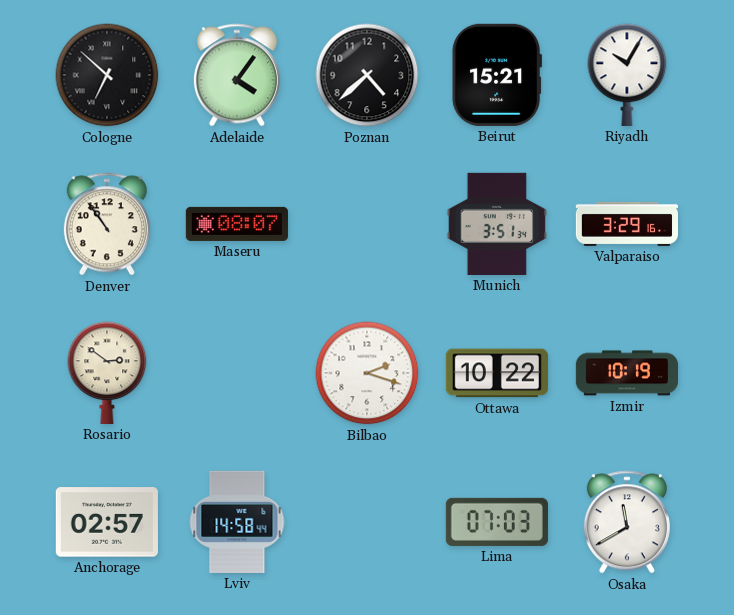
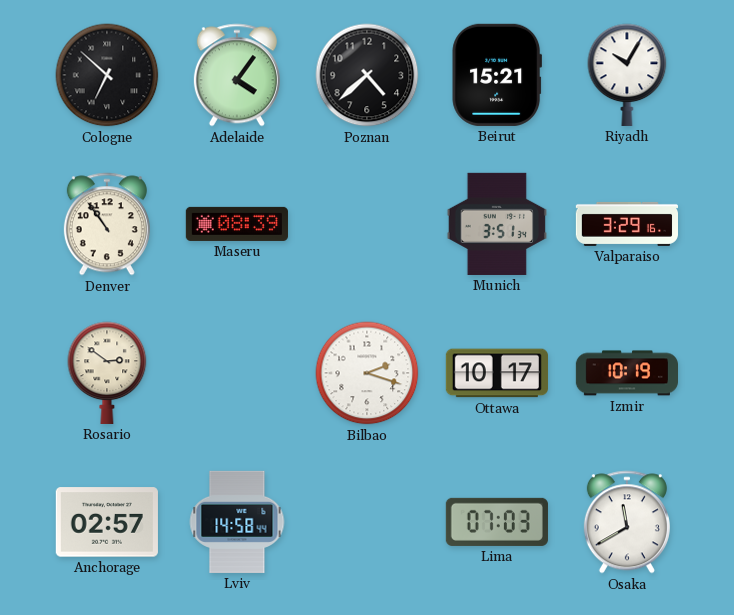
Maseru: 08:07 -> 08:39
Ottawa: 10:22 -> 10:17
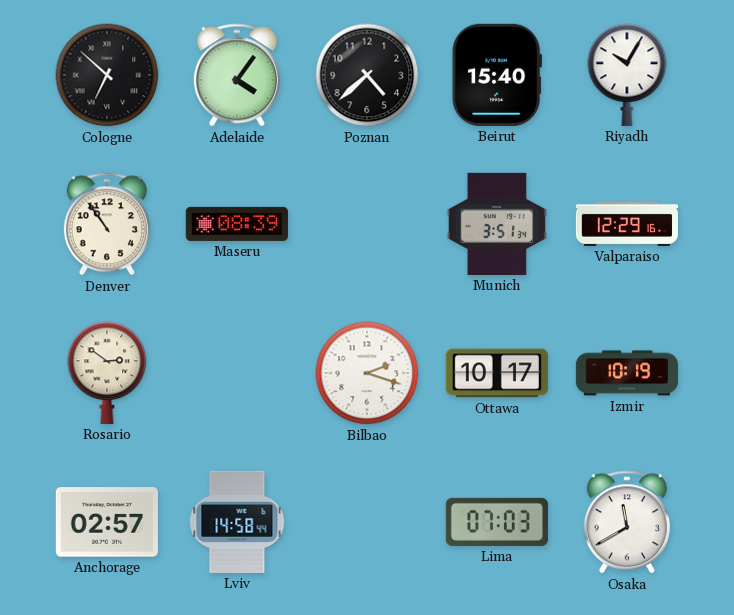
Beirut: 15:21 -> 15:40
Valparaiso: 3:29 -> 12:29
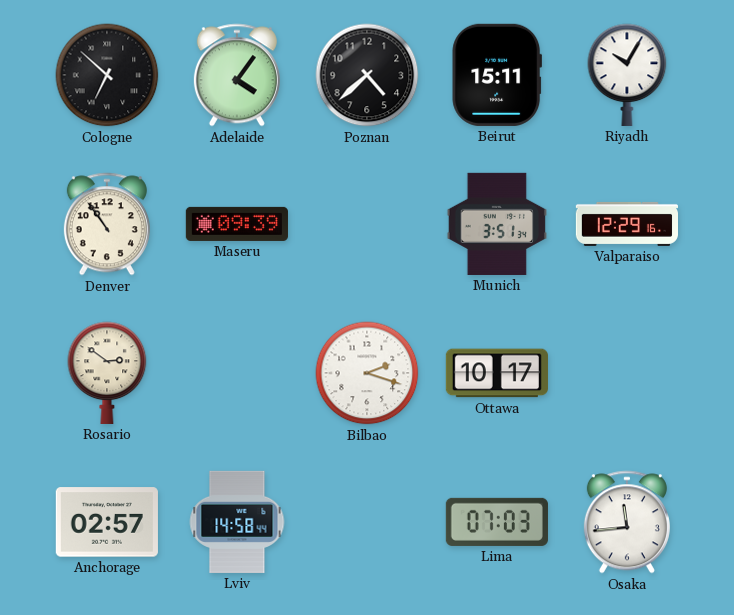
Beirut: 15:40 -> 15:11
Maseru: 08:39 -> 09:39
Izmir: 10:19 -> none
Osaka: 11:40 -> 11:44
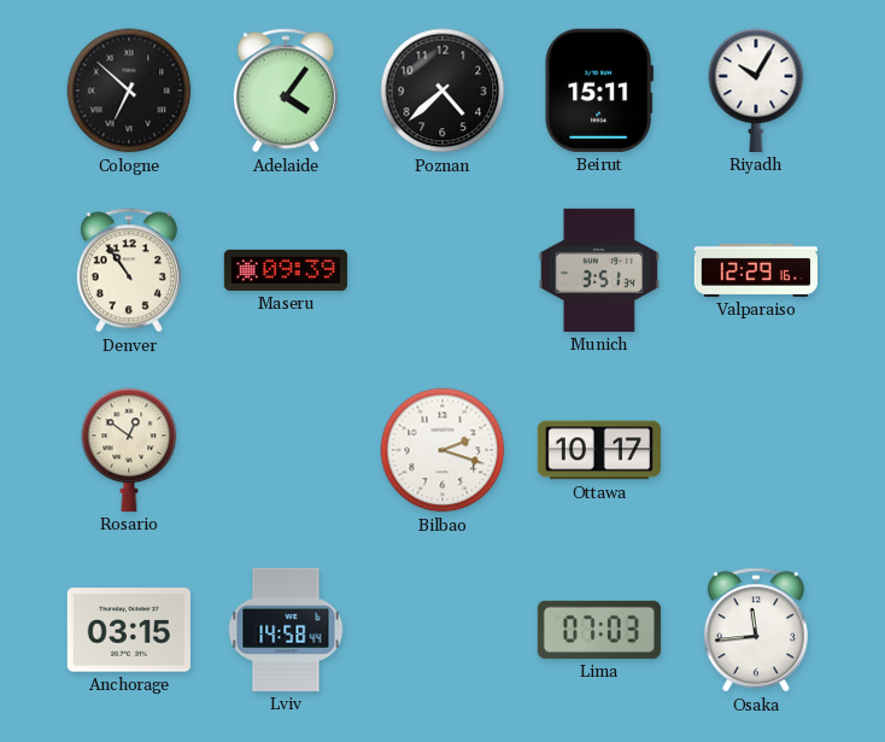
Rosario: 2:51 -> 12:51
Anchorage: 02:57 -> 03:15
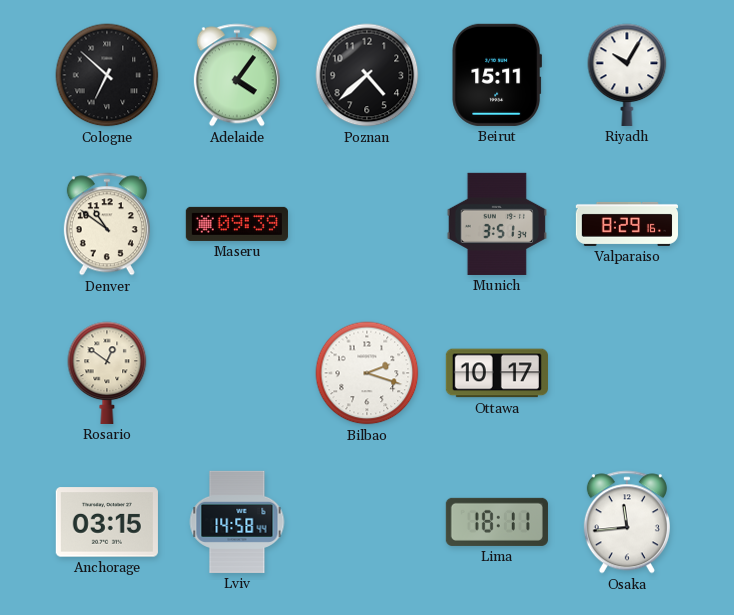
Denver: 10:54 -> 10:51
Valparaiso: 12:29 -> 8:29
Lima: 07:03 -> 18:11
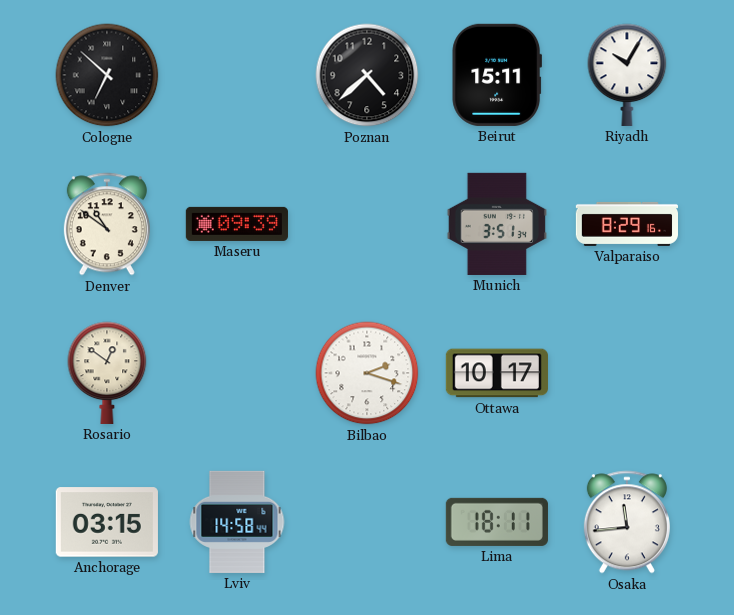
Adelaide: 4:06 -> none
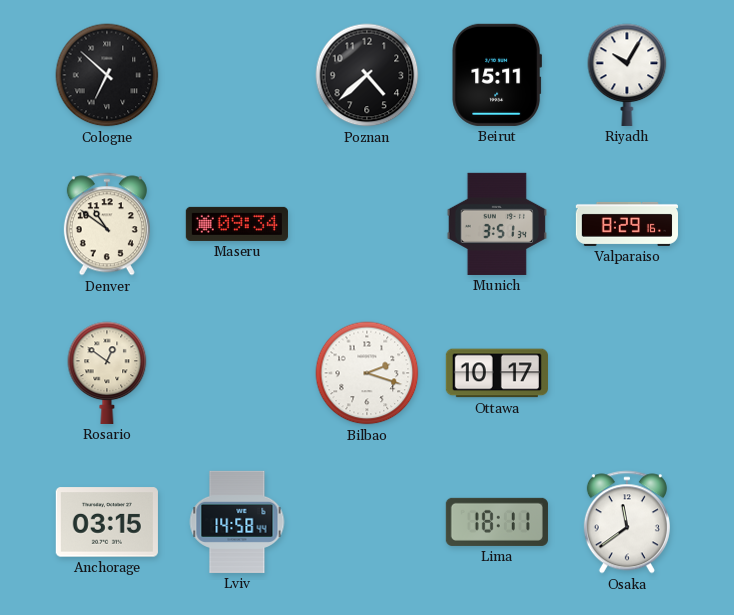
Maseru: 09:39 -> 09:34
Osaka: 11:44 -> 11:39
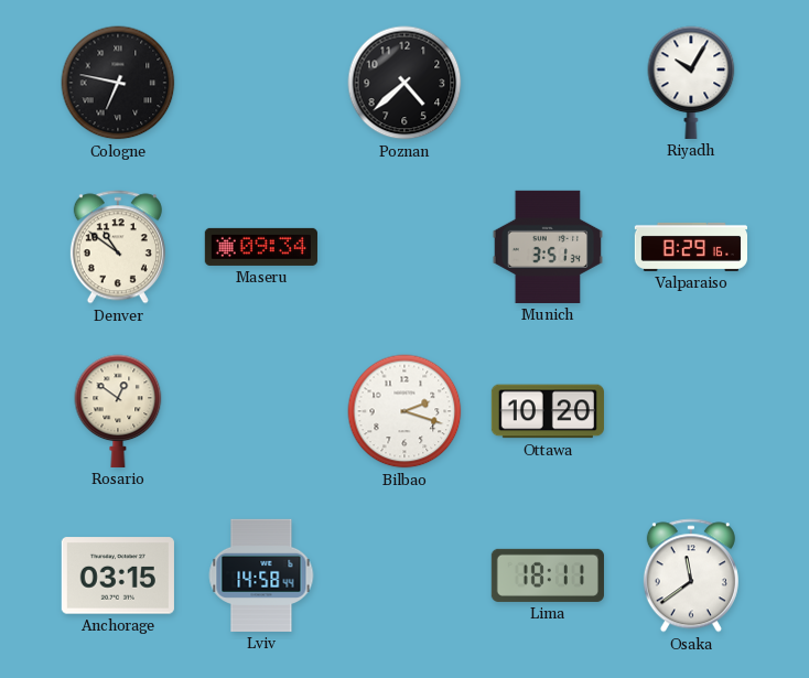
Cologne: 6:52 -> 6:47
Beirut: 15:11 -> none
Ottawa: 10:17 -> 10:20
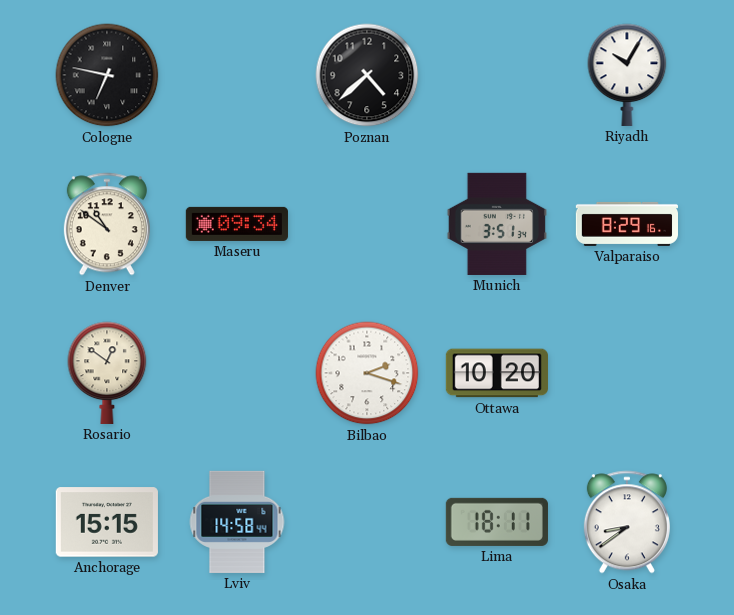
Anchorage: 03:15 -> 15:15
Osaka: 11:39 -> 8:39
